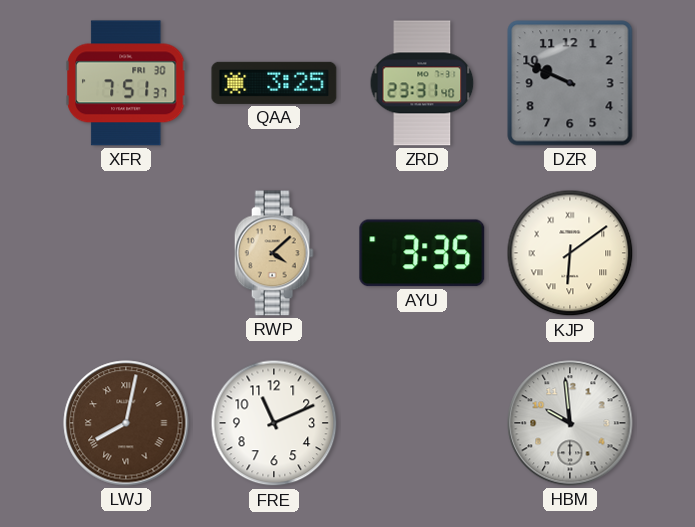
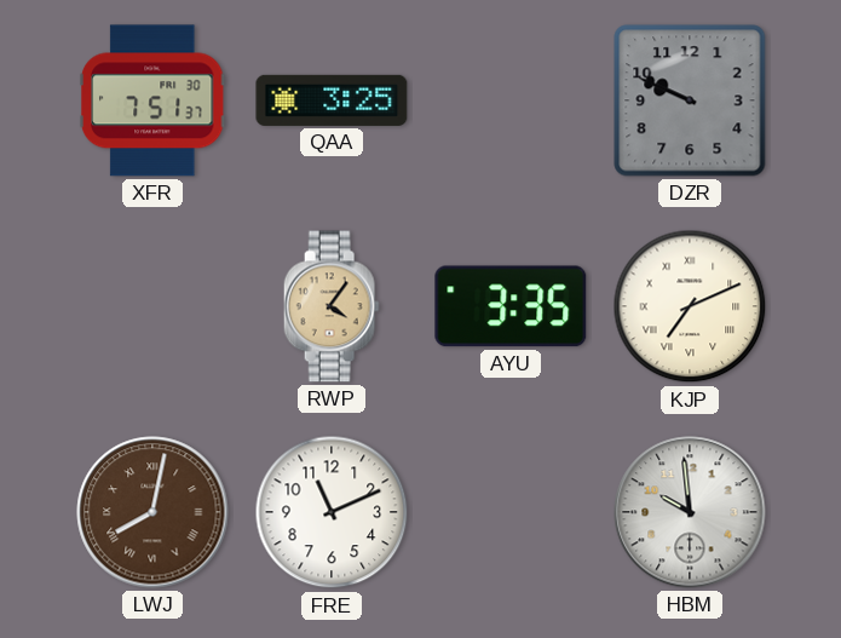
ZRD: 23:31 -> none
RWP: 4:08 -> 4:06
KJP: 6:09 -> 7:11
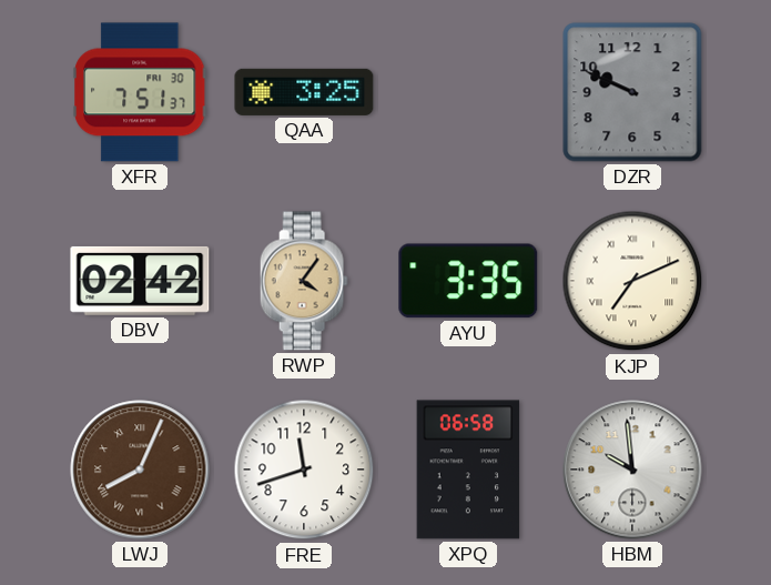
DBV: none -> 02:42
LWJ: 8:02 -> 8:04
FRE: 11:11 -> 11:42
XPQ: none -> 06:58
